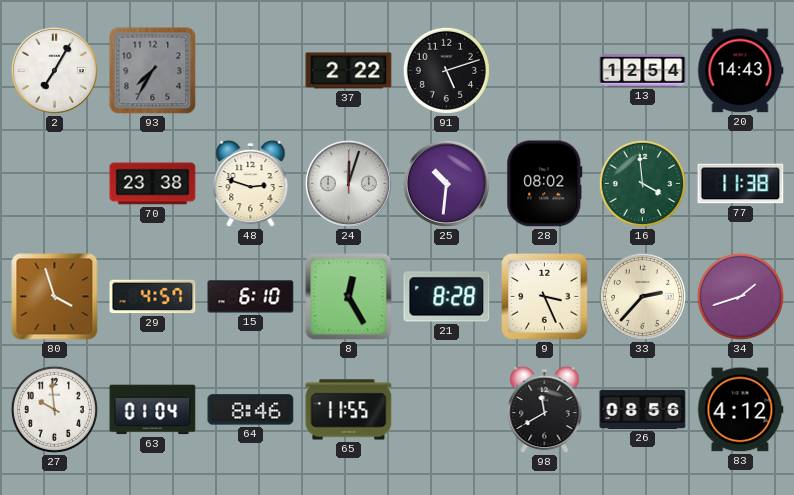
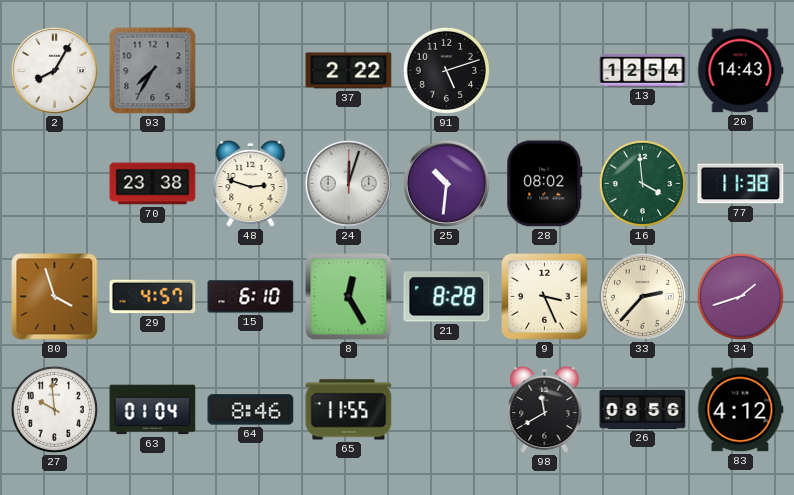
2: 7:05 -> 8:05
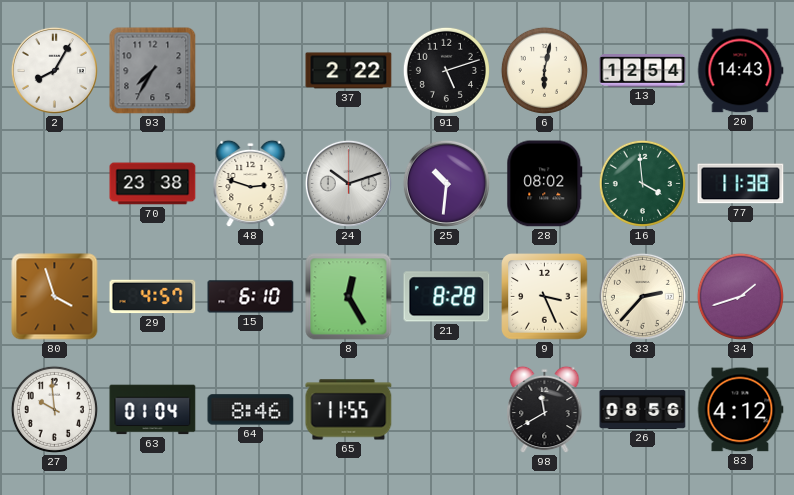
6: none -> 6:02
24: 12:03 -> 10:12
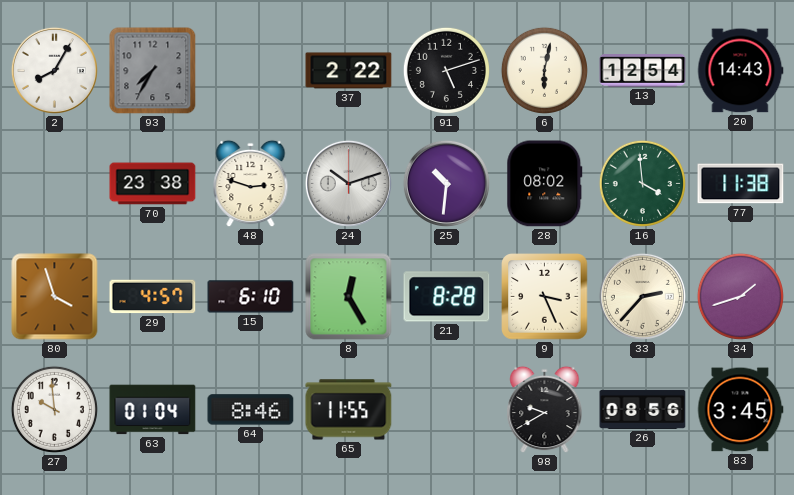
98: 11:40 -> 9:40
83: 4:12 -> 3:45
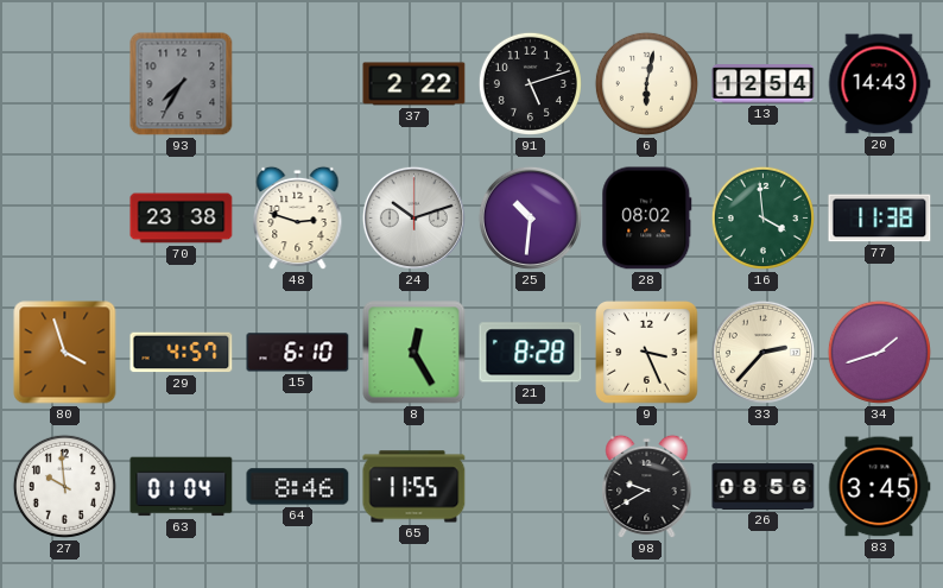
2: 8:05 -> none
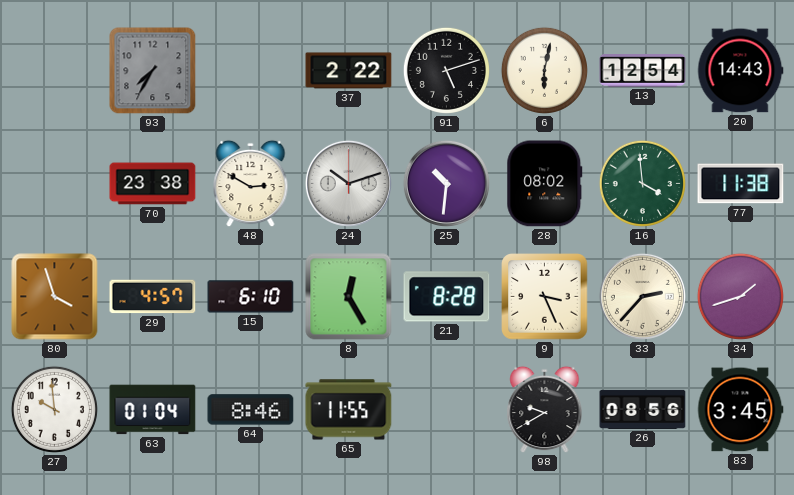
48: 2:48 -> 2:50
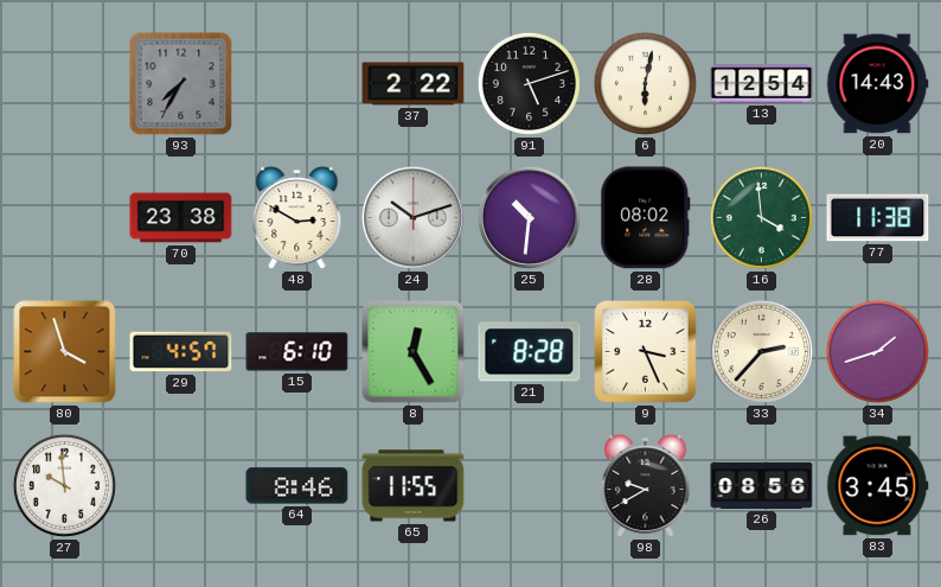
63: 01:04 -> none
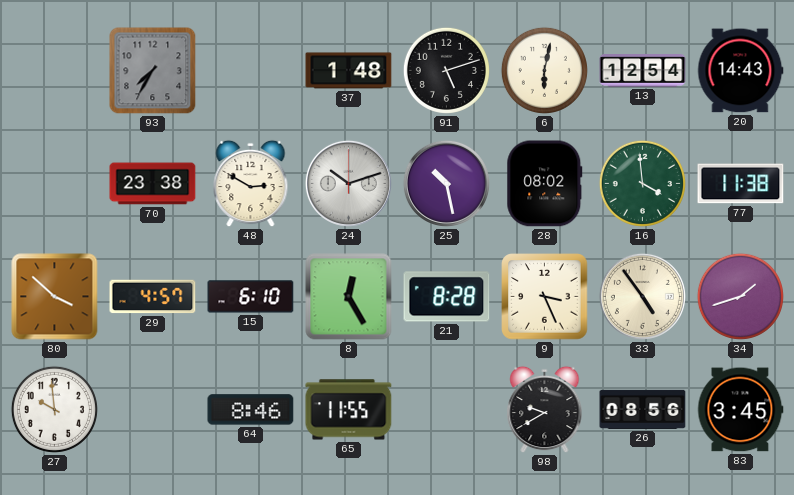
37: 2:22 -> 1:48
25: 10:31 -> 10:28
80: 3:57 -> 3:52
33: 2:37 -> 4:54
